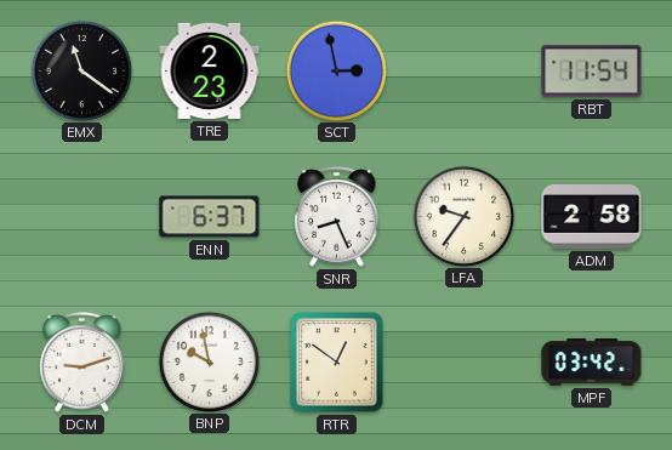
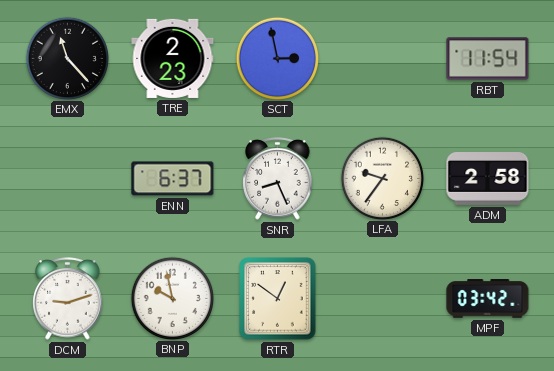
EMX: 11:21 -> 11:23
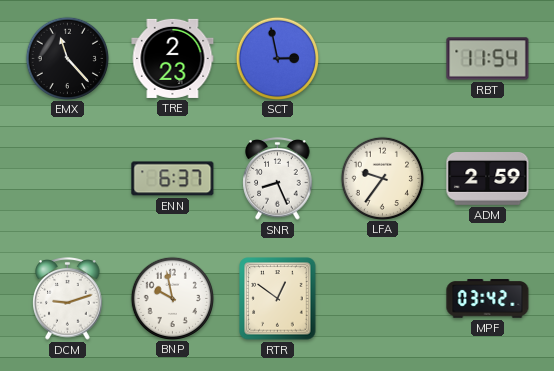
ADM: 2:58 -> 2:59
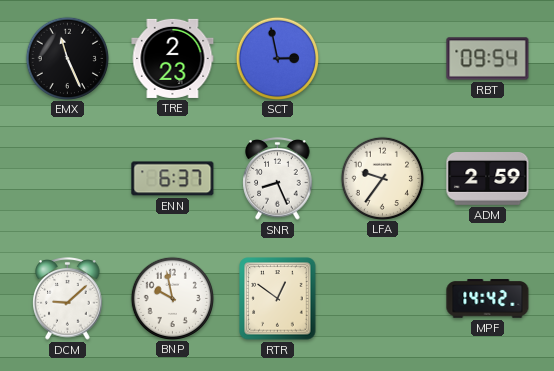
EMX: 11:23 -> 11:26
RBT: 11:54 -> 09:54
DCM: 9:12 -> 9:08
MPF: 03:42 -> 14:42
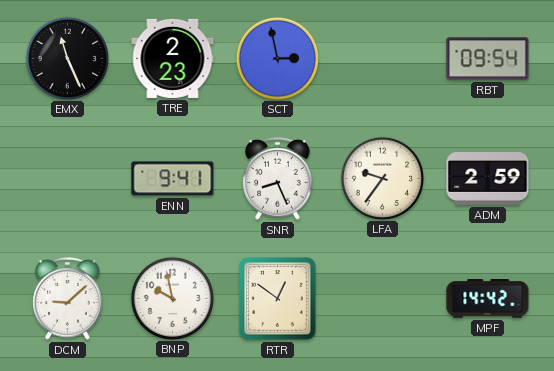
ENN: 6:37 -> 9:41
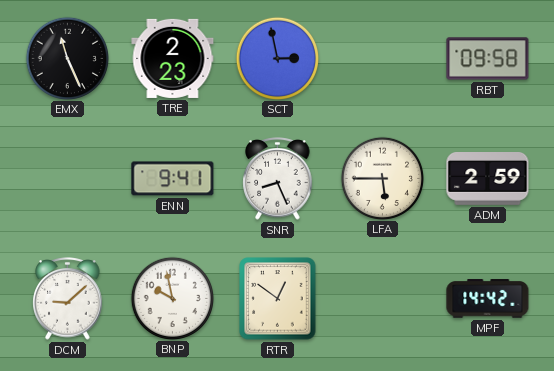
RBT: 09:54 -> 09:58
LFA: 9:36 -> 5:45
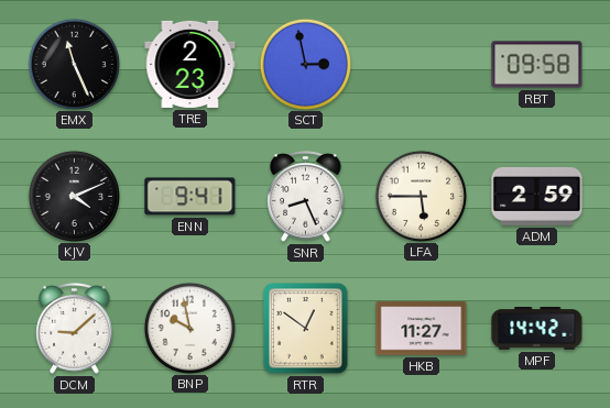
KJV: none -> 4:11
HKB: none -> 11:27
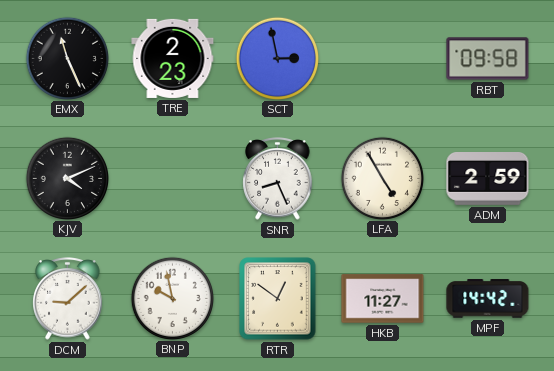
ENN: 9:41 -> none
LFA: 5:45 -> 4:55
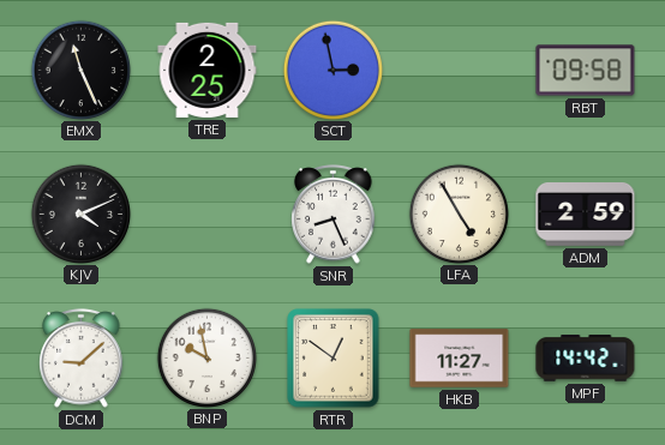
TRE: 2:23 -> 2:25
